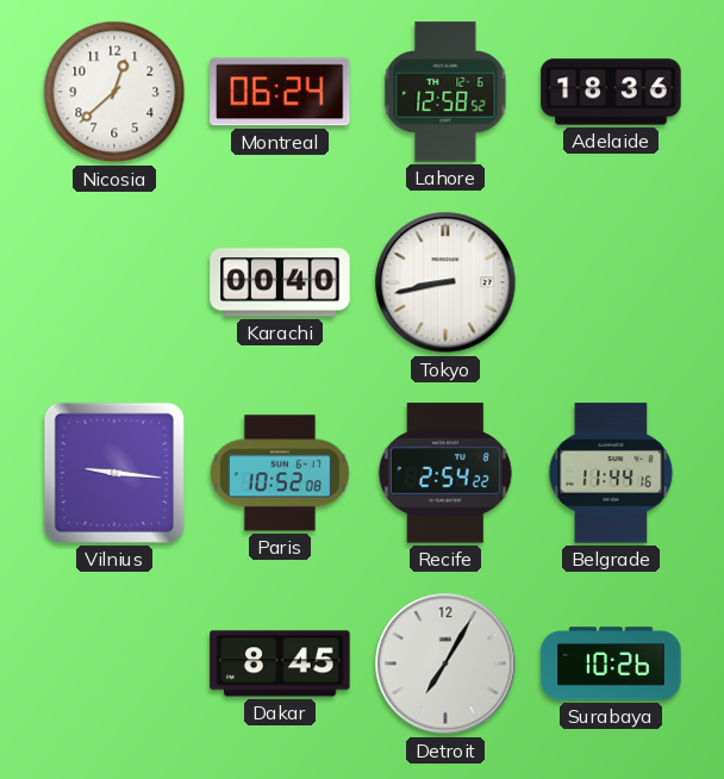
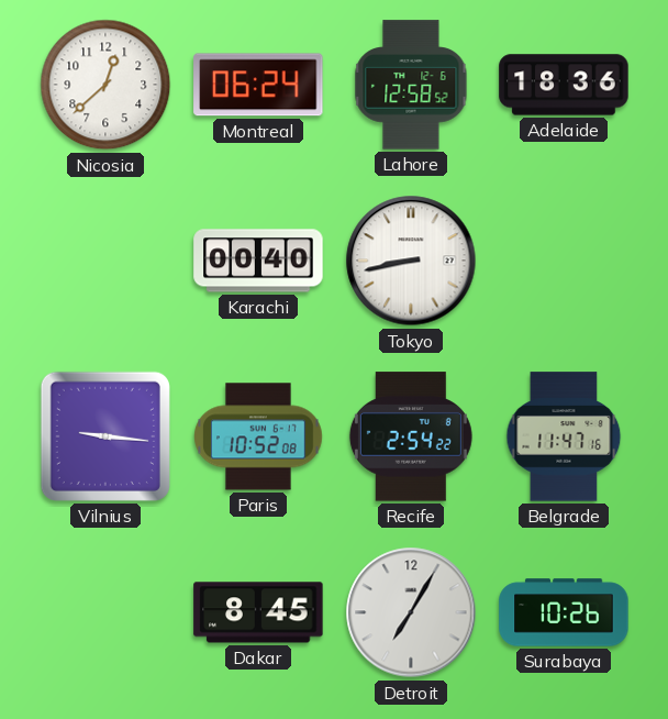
Belgrade: 11:44 -> 11:47
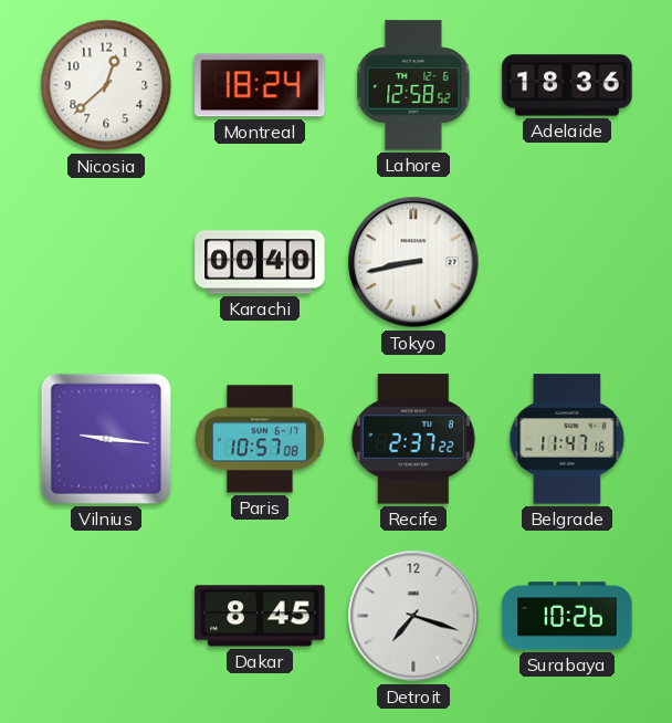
Montreal: 06:24 -> 18:24
Paris: 10:52 -> 10:57
Recife: 2:54 -> 2:37
Detroit: 7:05 -> 7:18
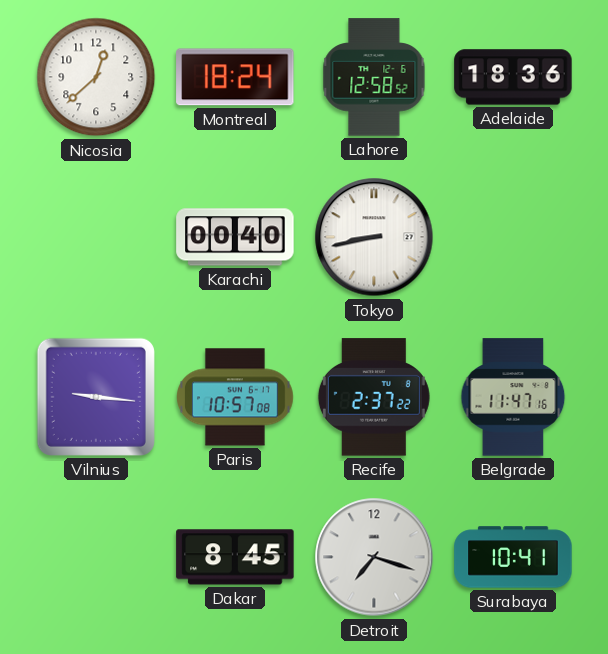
Surabaya: 10:26 -> 10:41
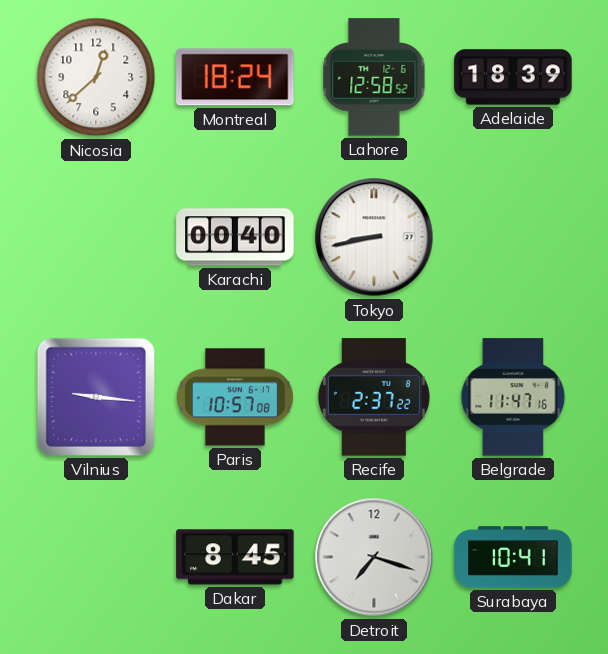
Adelaide: 18:36 -> 18:39
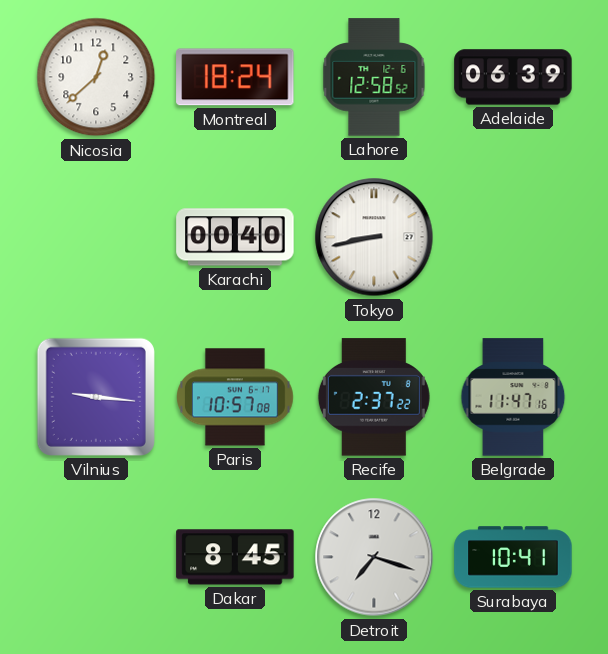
Adelaide: 18:39 -> 06:39
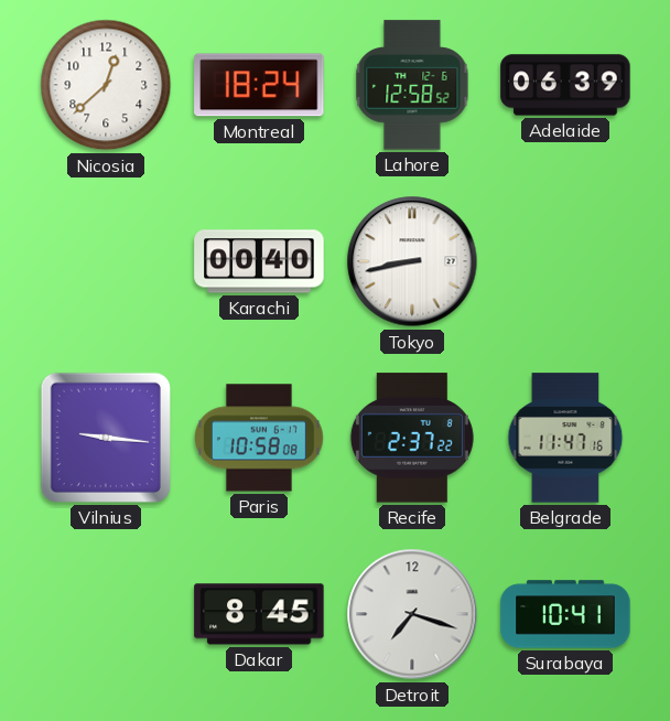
Paris: 10:57 -> 10:58
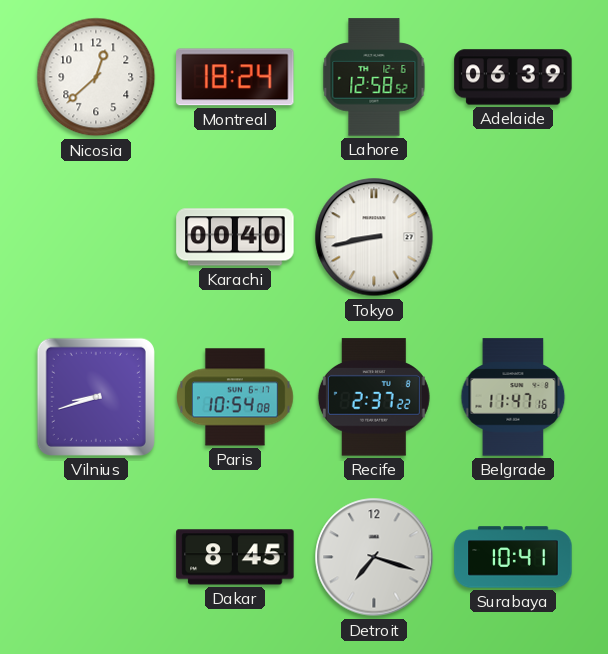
Vilnius: 9:16 -> 8:42
Paris: 10:58 -> 10:54
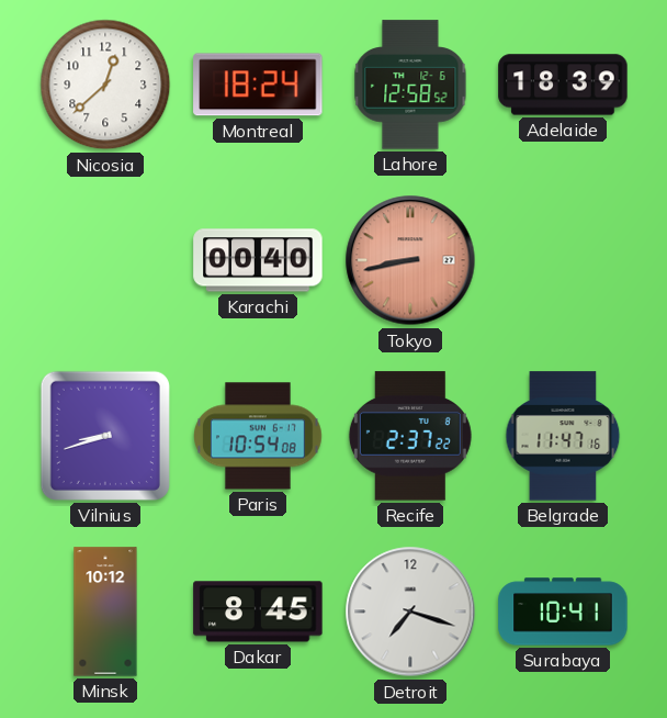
Adelaide: 06:39 -> 18:39
Tokyo dial: white -> salmon
Minsk: none -> 10:12
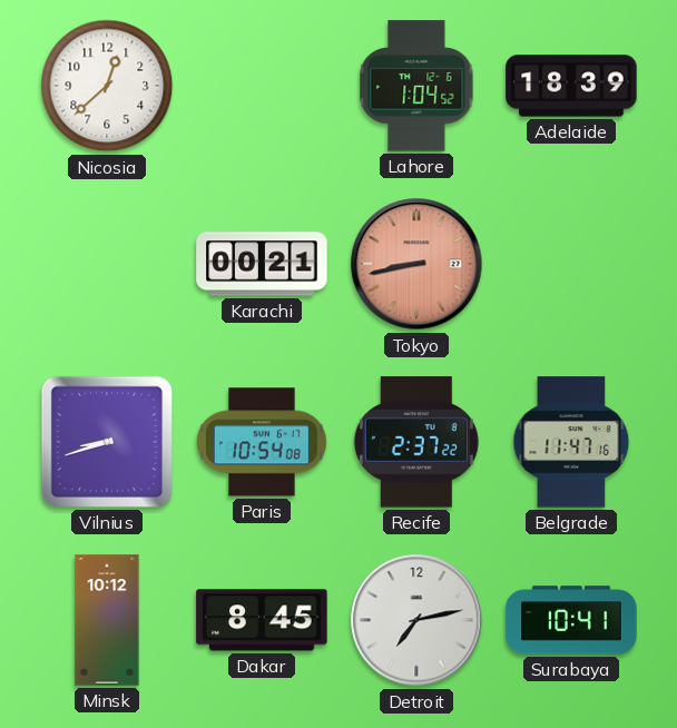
Montreal: 18:24 -> none
Lahore: 12:58 -> 1:04
Karachi: 00:40 -> 00:21
Detroit: 7:18 -> 7:13
